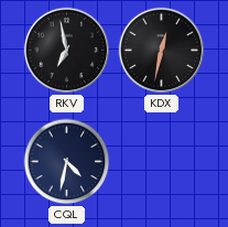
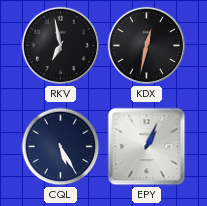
CQL: 4:32 -> 5:25
EPY: none -> 1:04
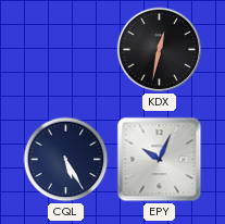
RKV: 6:58 -> none
EPY: 1:04 -> 10:04
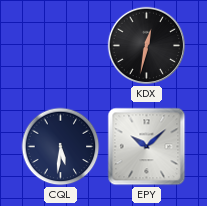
CQL: 5:25 -> 5:31
EPY: 10:04 -> 10:08
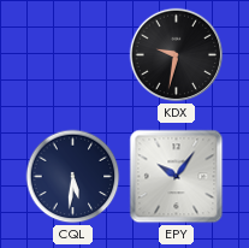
KDX: 12:32 -> 9:32
EPY: 10:08 -> 10:06
